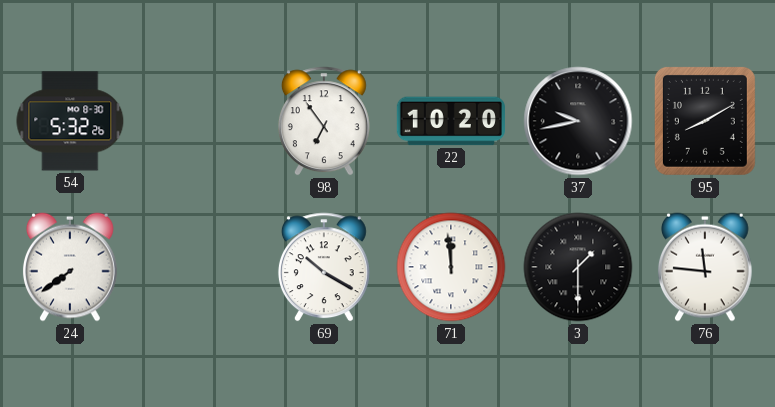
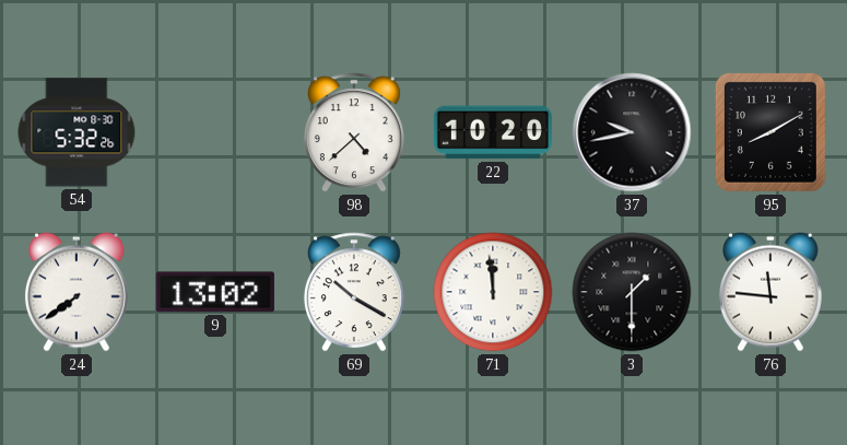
98: 6:54 -> 4:38
9: none -> 13:02
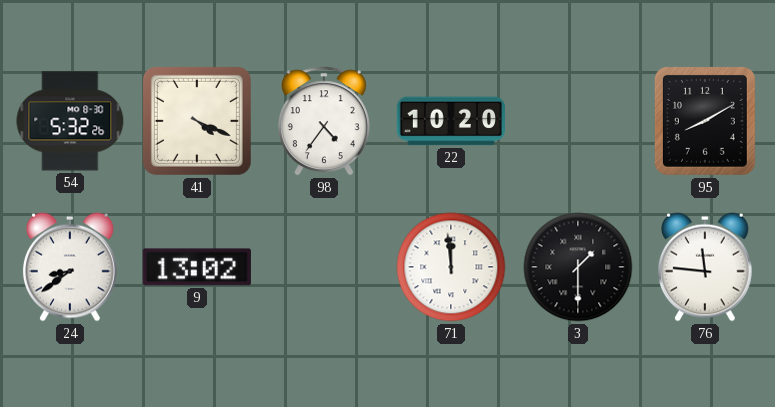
41: none -> 4:19
98: 4:38 -> 4:36
37: 9:43 -> none
24: 7:39 -> 8:39
69: 10:20 -> none
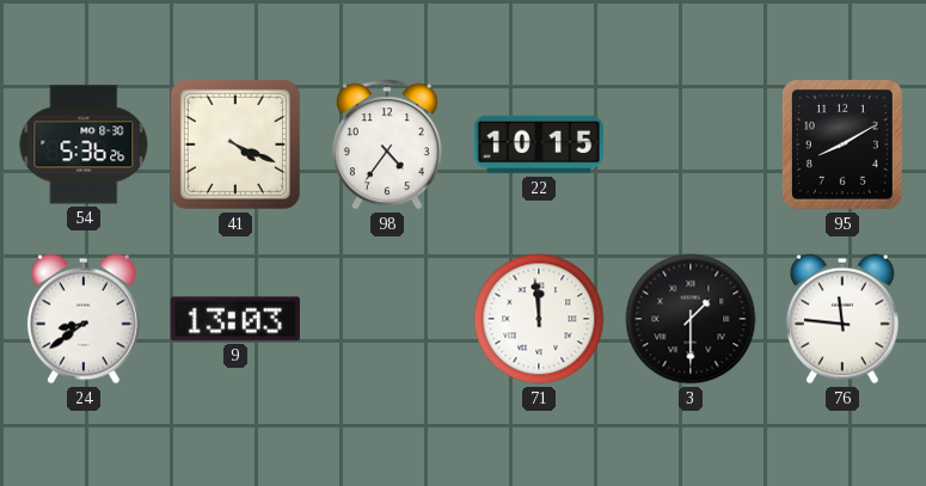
54: 5:32 -> 5:36
22: 10:20 -> 10:15
9: 13:02 -> 13:03
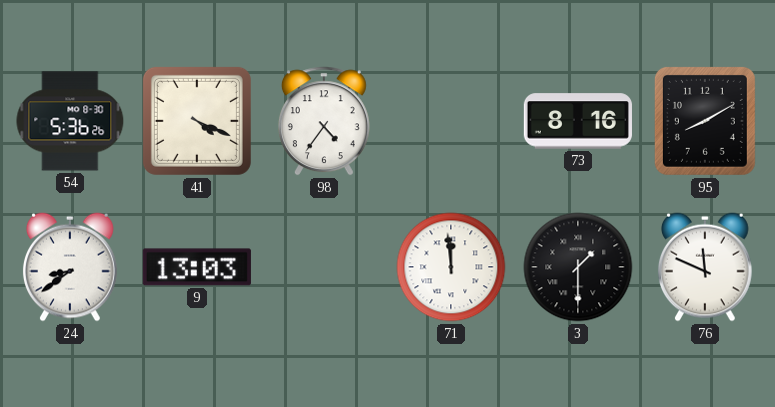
22: 10:15 -> none
73: none -> 8:16
76: 11:46 -> 11:49
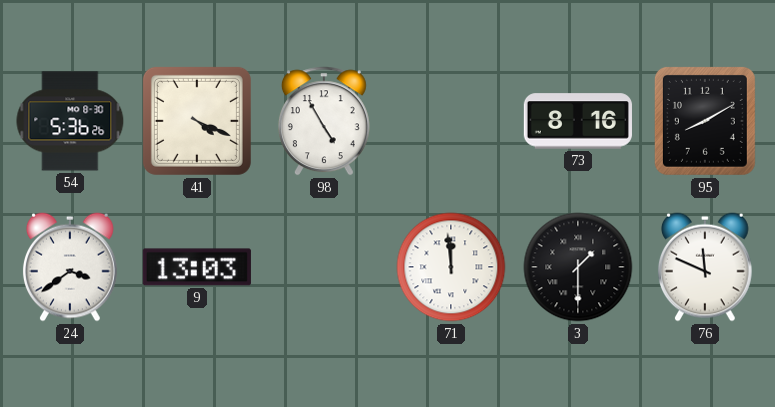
98: 4:36 -> 4:55
24: 8:39 -> 3:39
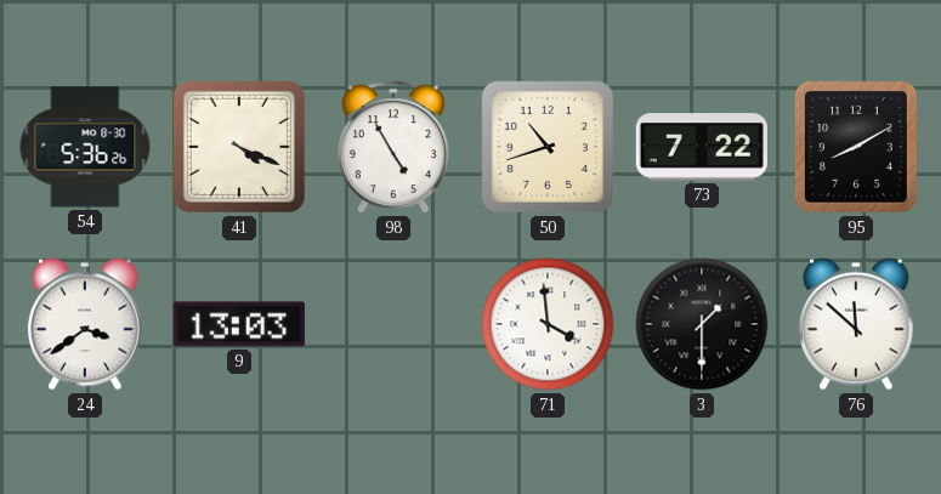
50: none -> 10:42
73: 8:16 -> 7:22
71: 11:59 -> 3:59
76: 11:49 -> 11:52
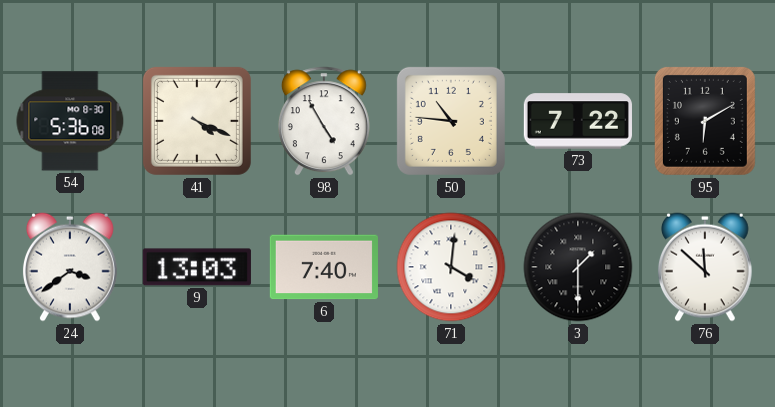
54: 5:36:26 -> 5:36:08
50: 10:42 -> 10:46
95: 8:10 -> 6:10
6: none -> 7:40
71: 3:59 -> 4:01
